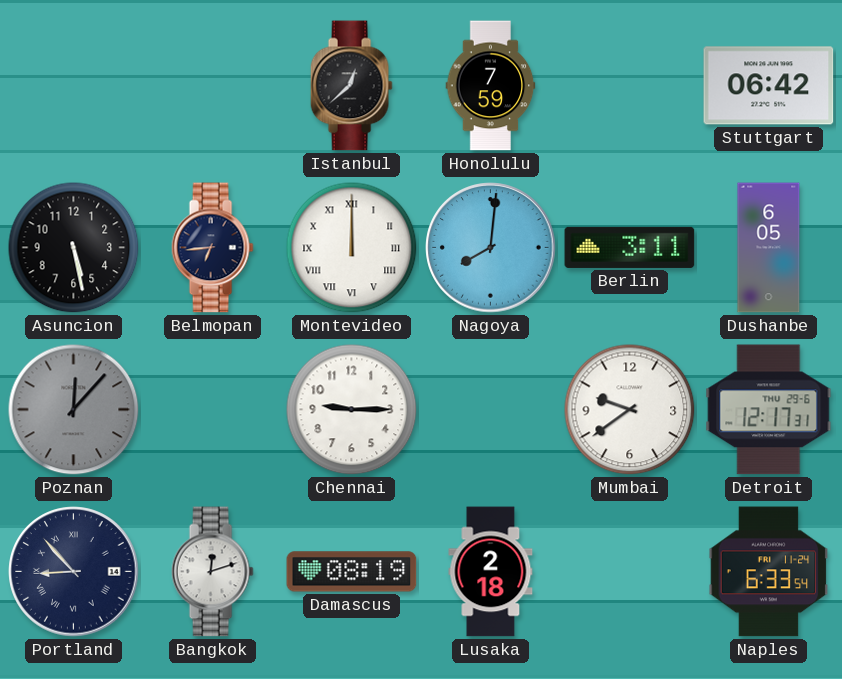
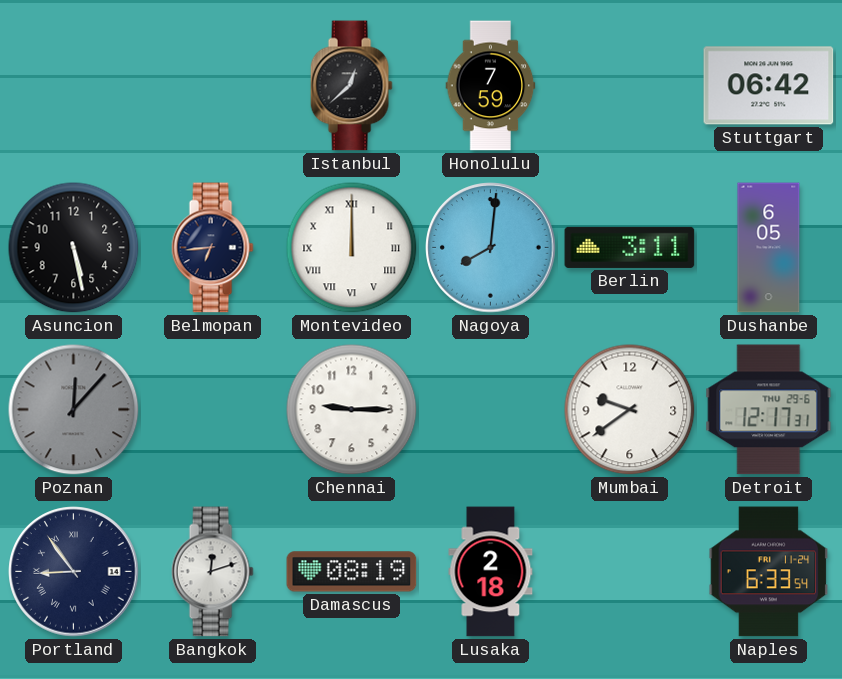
Portland: 8:53 -> 8:54
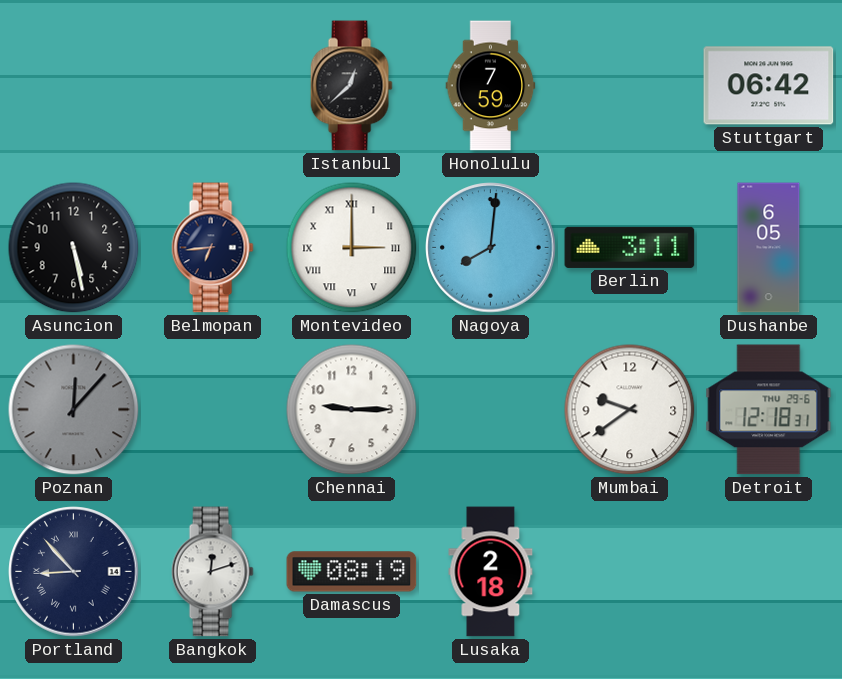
Montevideo: 12:00 -> 3:00
Detroit: 12:17 -> 12:18
Portland: 8:54 -> 8:53
Naples: 6:33 -> none
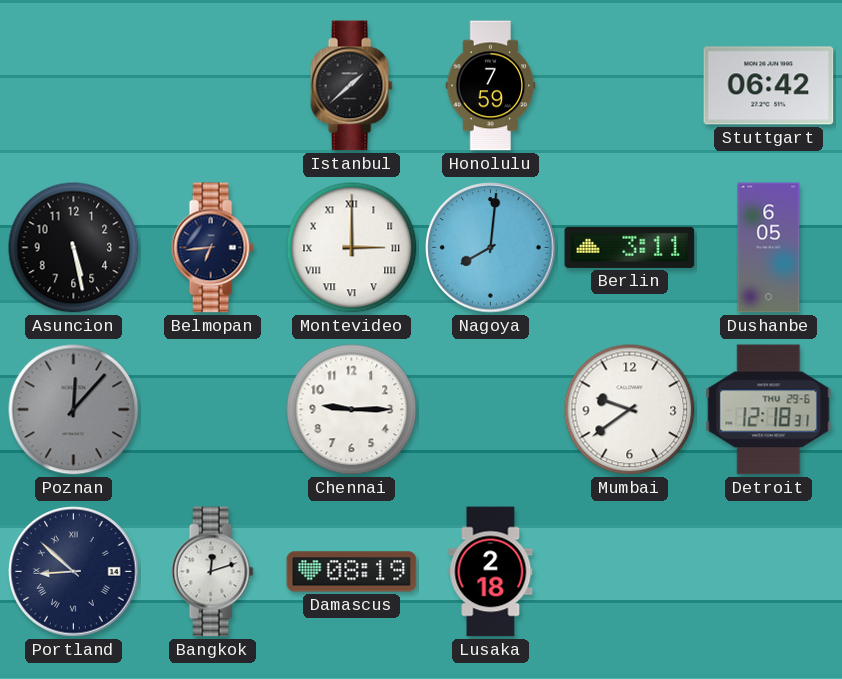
Istanbul: 12:38 -> 1:38
Portland: 8:53 -> 8:52
